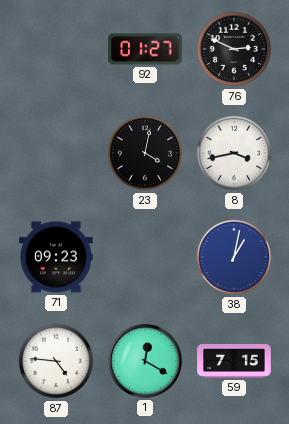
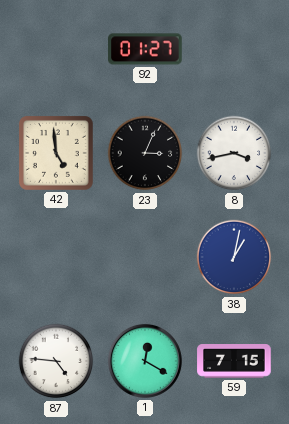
76: 2:49 -> none
42: none -> 4:59
23: 4:02 -> 3:04
71: 09:23 -> none
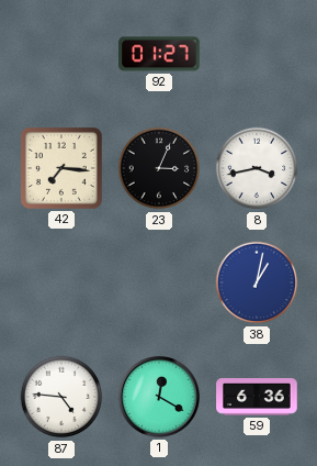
42: 4:59 -> 7:16
59: 7:15 -> 6:36
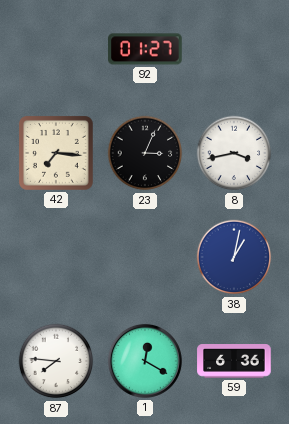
87: 4:46 -> 7:46
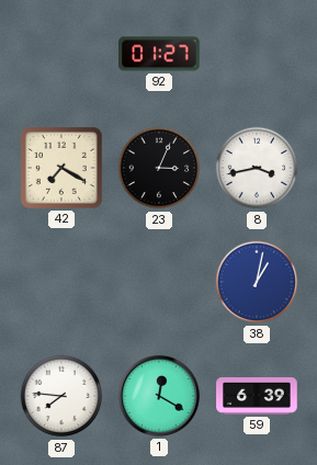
42: 7:16 -> 7:20
59: 6:36 -> 6:39
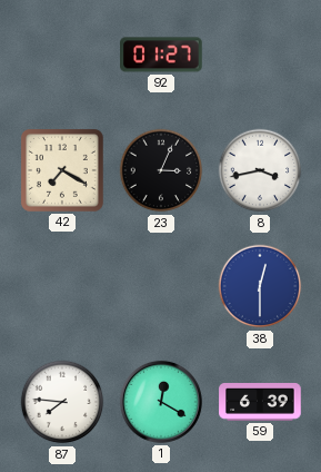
38: 1:02 -> 12:30
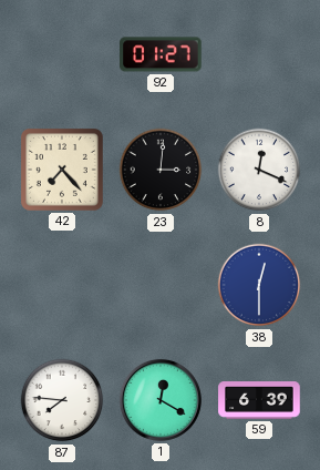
42: 7:20 -> 7:23
23: 3:04 -> 3:01
8: 3:43 -> 12:19
